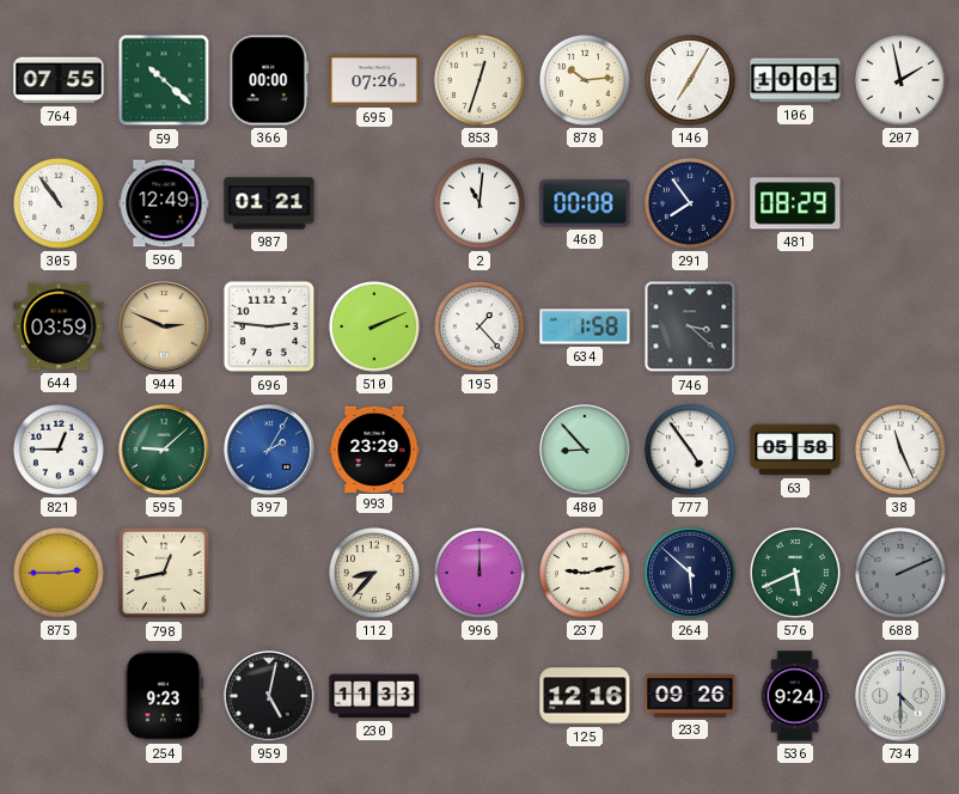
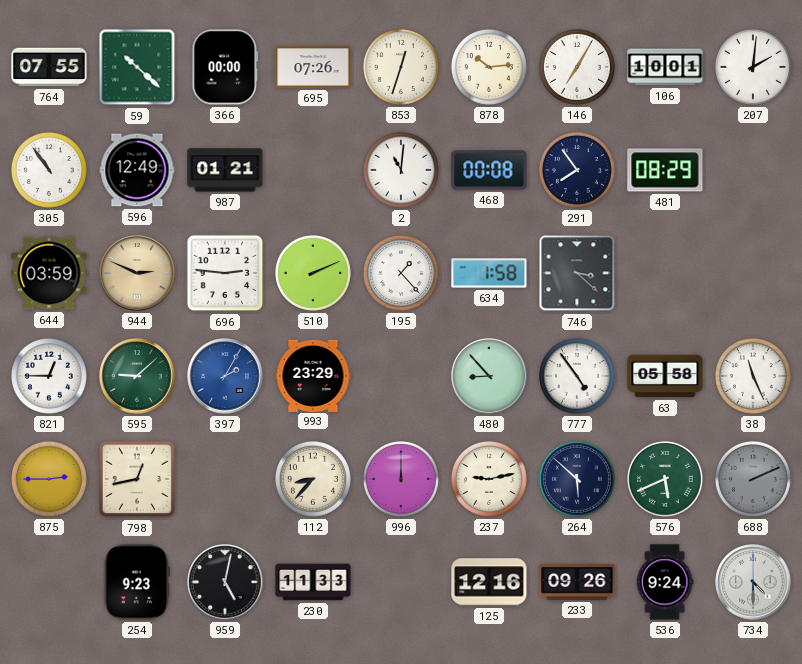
207: 1:58 -> 2:01
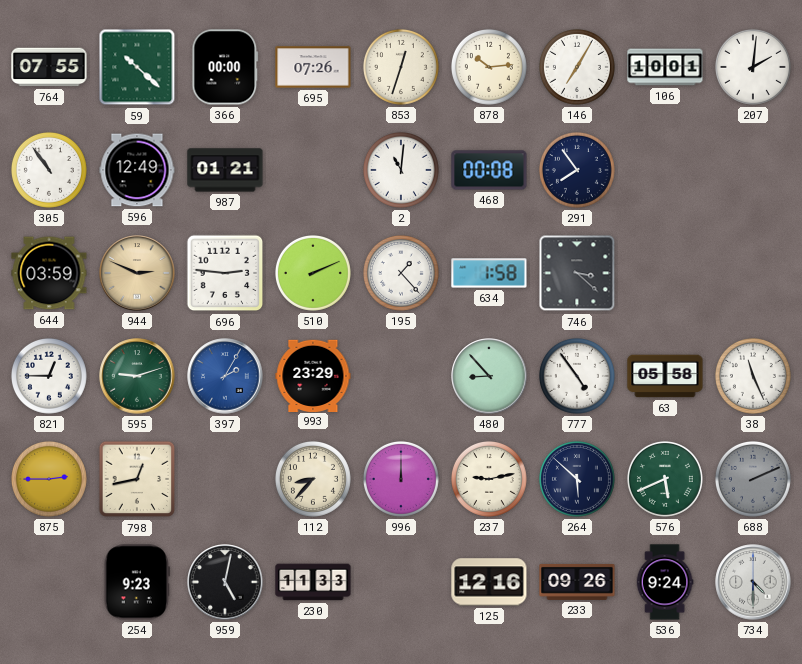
481: 08:29 -> none
595: 9:08 -> 9:12
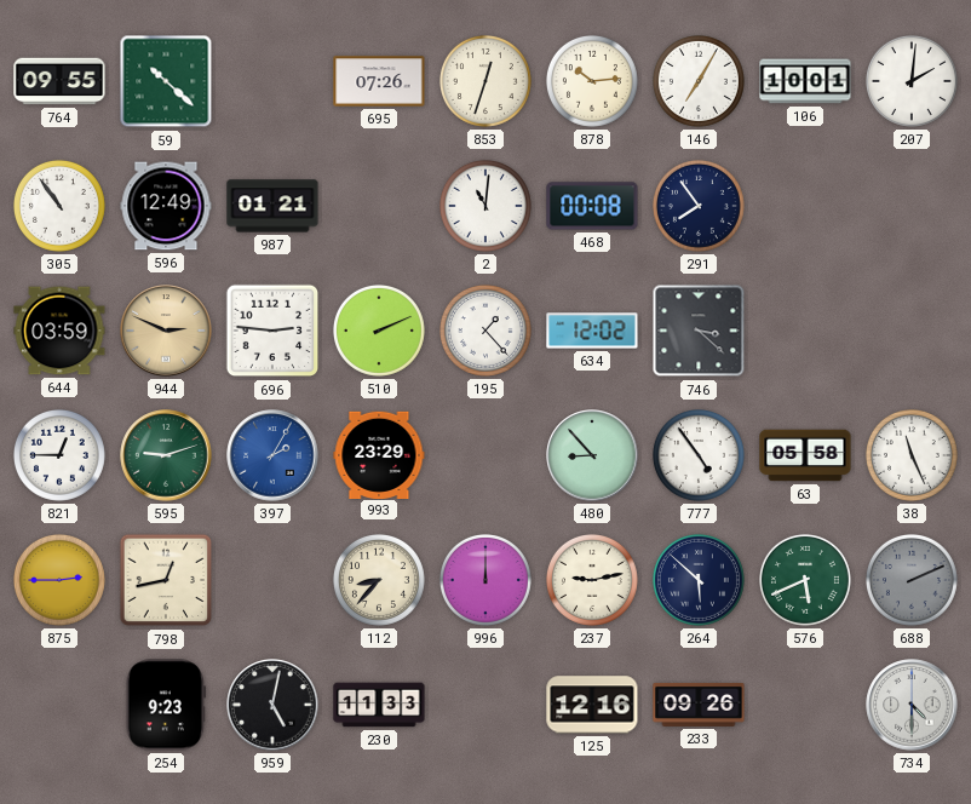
764: 07:55 -> 09:55
366: 00:00 -> none
634: 1:58 -> 12:02
536: 9:24 -> none
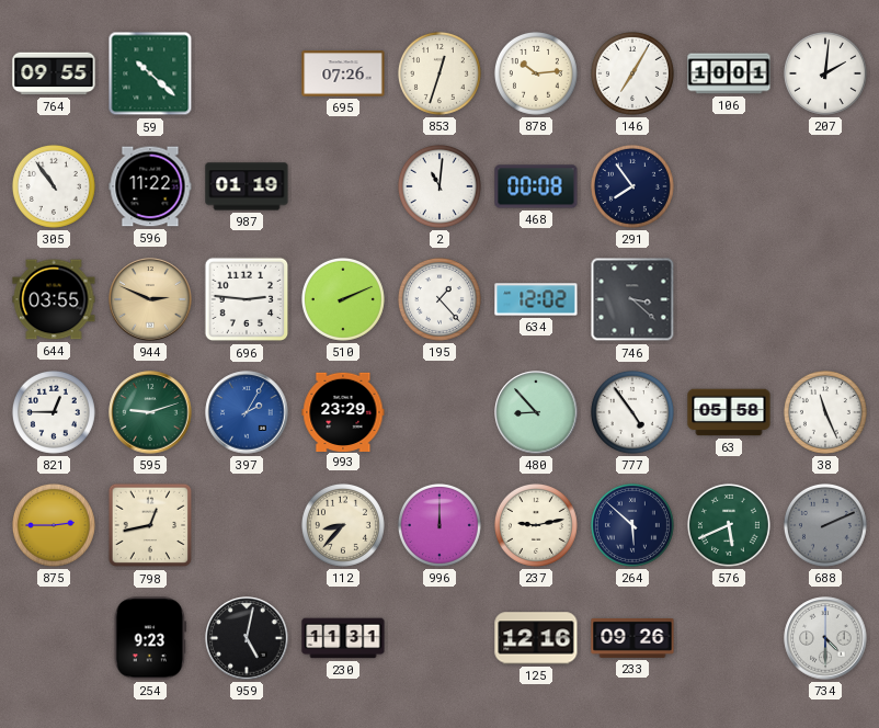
596: 12:49 -> 11:22
987: 01:21 -> 01:19
644: 03:59 -> 03:55
230: 11:33 -> 11:31
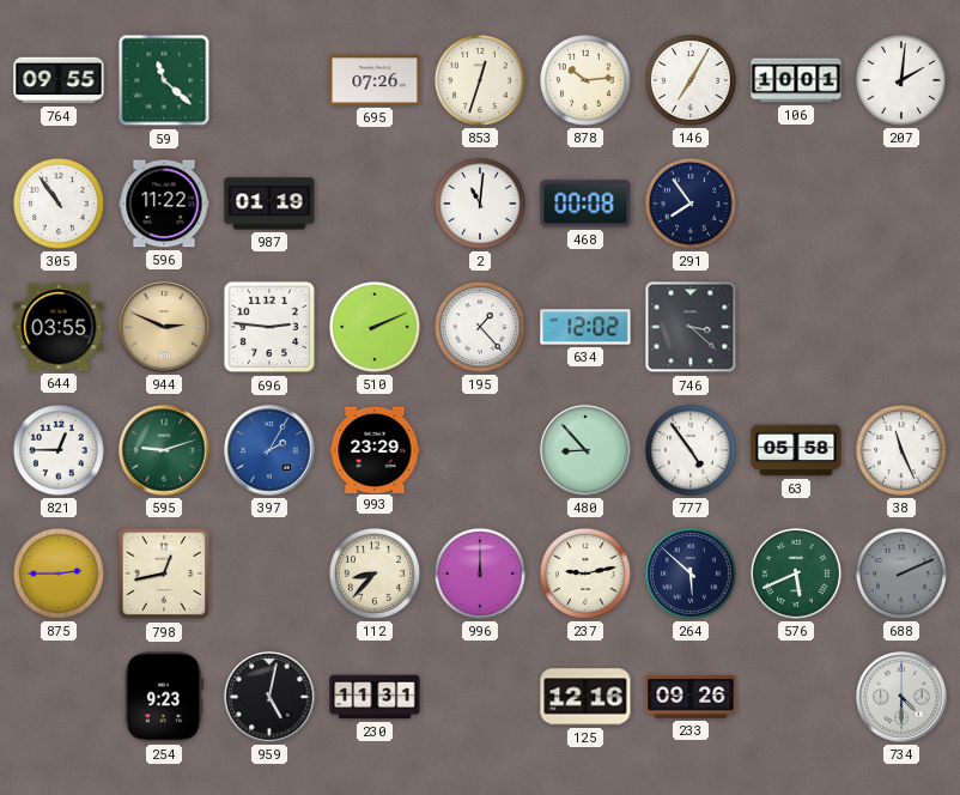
59: 10:22 -> 11:22
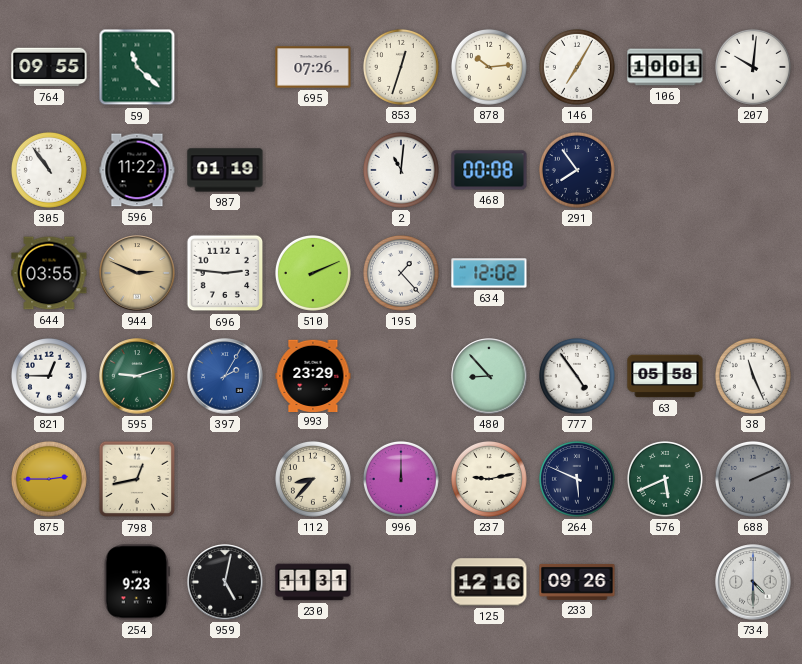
207: 2:01 -> 10:01
746: 3:22 -> none
264: 5:52 -> 5:49
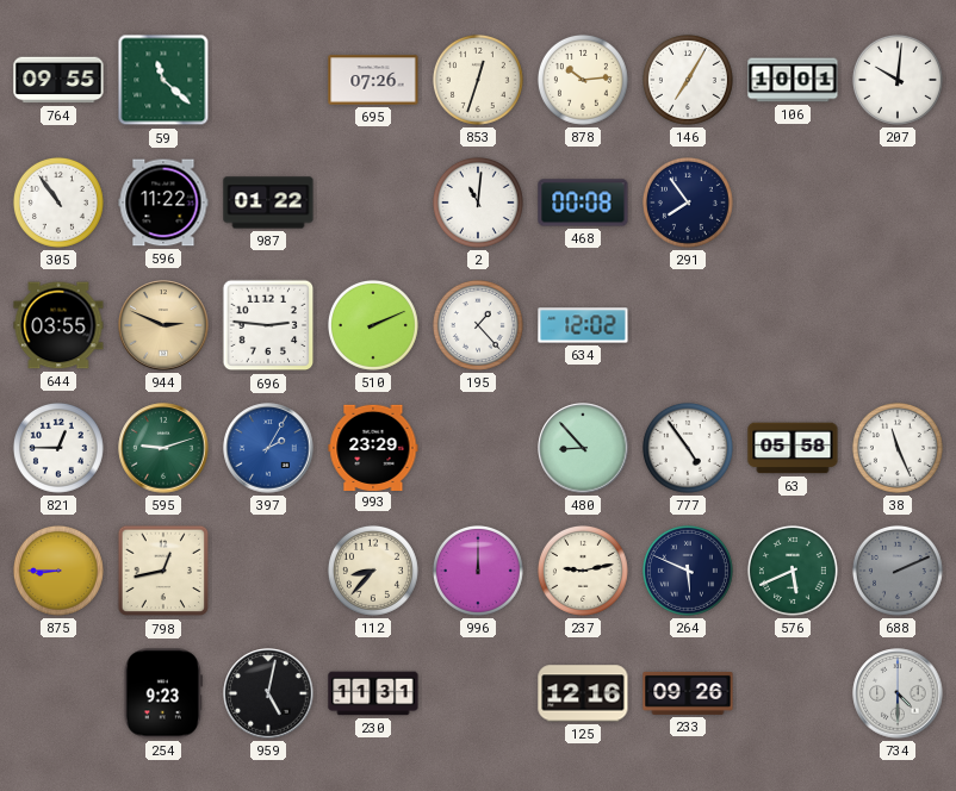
987: 01:19 -> 01:22
875: 2:45 -> 8:45
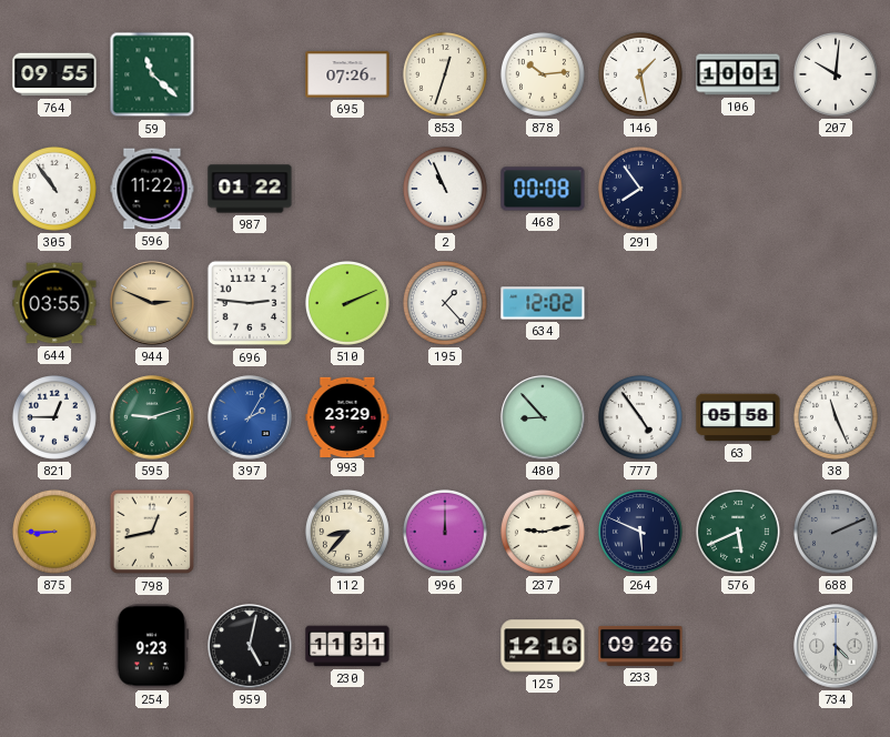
146: 7:05 -> 1:28
2: 11:01 -> 10:56
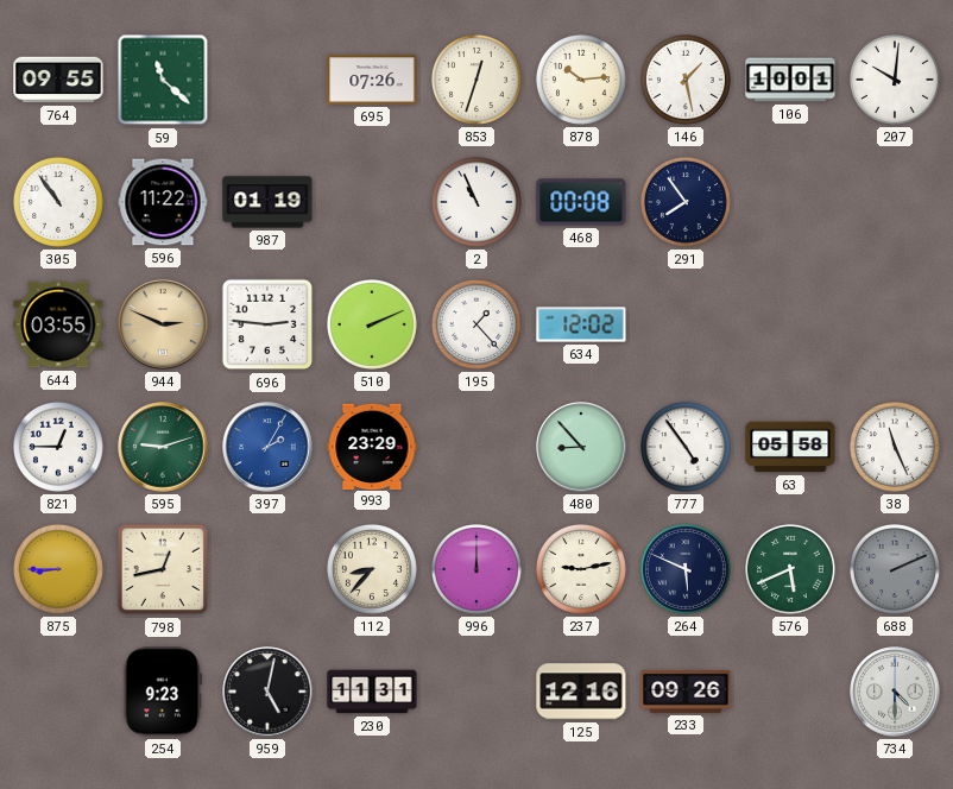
987: 01:22 -> 01:19
